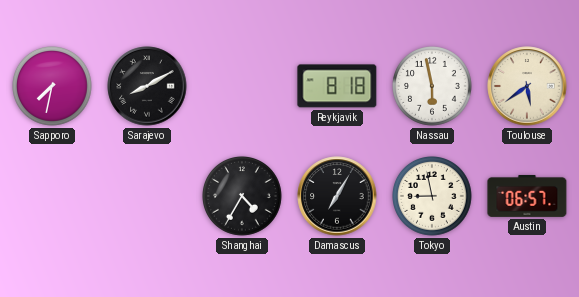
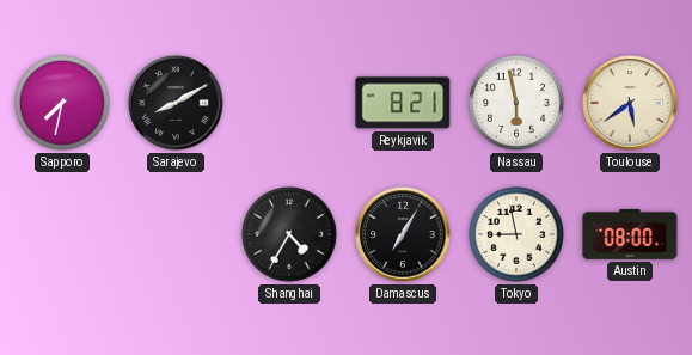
Reykjavik: 8:18 -> 8:21
Austin: 06:57 -> 08:00
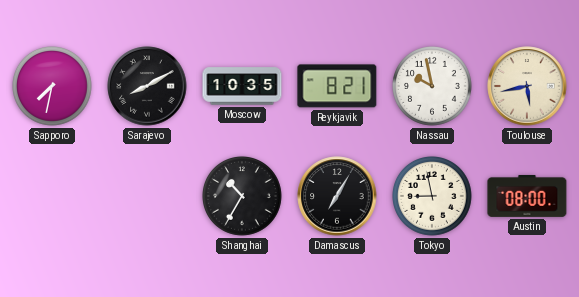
Moscow: none -> 10:35
Nassau: 5:58 -> 9:58
Toulouse: 5:39 -> 5:43
Shanghai: 4:35 -> 10:35
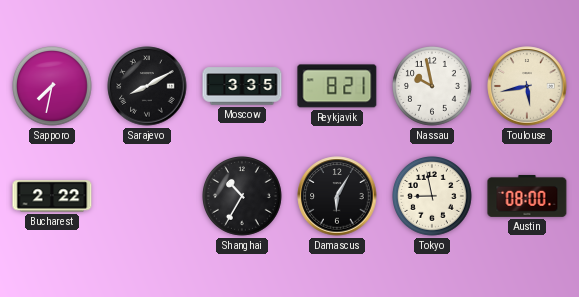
Moscow: 10:35 -> 3:35
Bucharest: none -> 2:22
Damascus: 7:05 -> 6:05
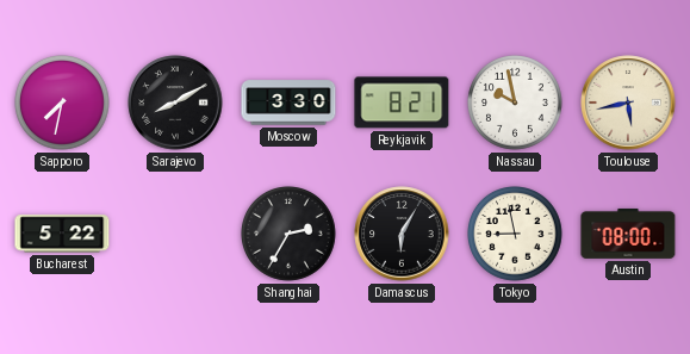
Moscow: 3:35 -> 3:30
Bucharest: 2:22 -> 5:22
Shanghai: 10:35 -> 2:35
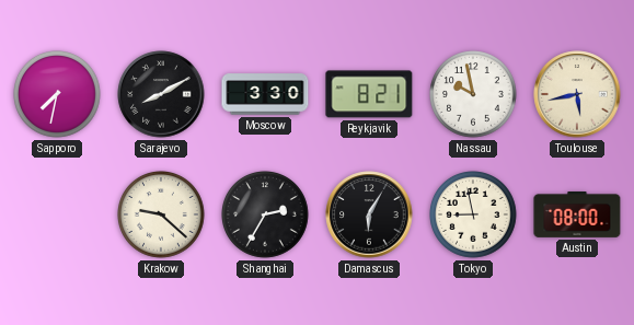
Bucharest: 5:22 -> none
Krakow: none -> 9:22
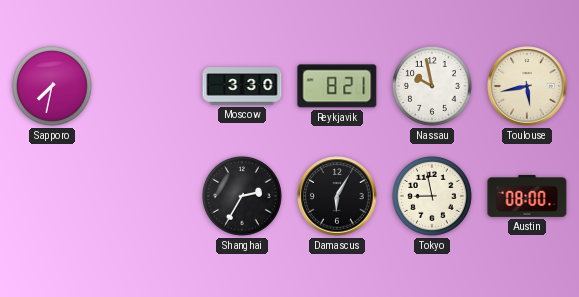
Sarajevo: 8:10 -> none
Krakow: 9:22 -> none
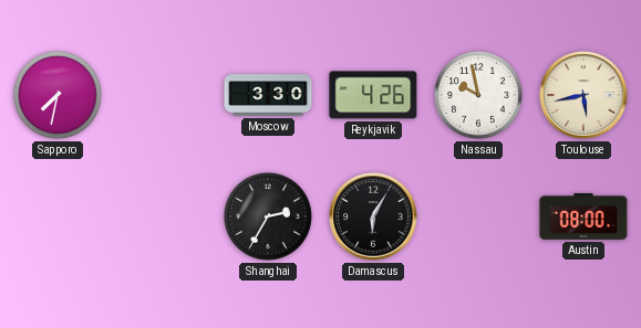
Reykjavik: 8:21 -> 4:26
Tokyo: 8:58 -> none
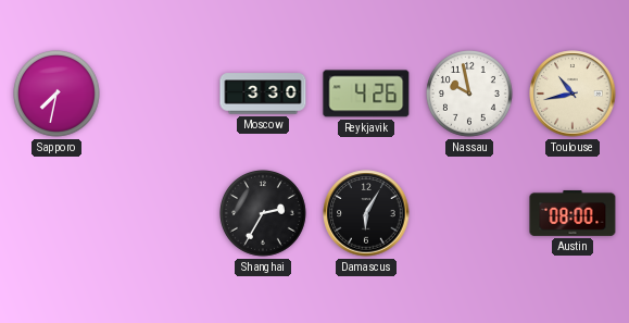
Toulouse: 5:43 -> 10:43
